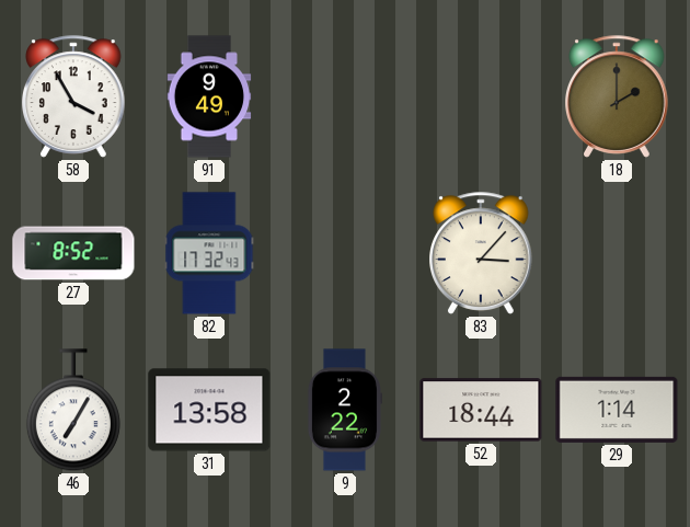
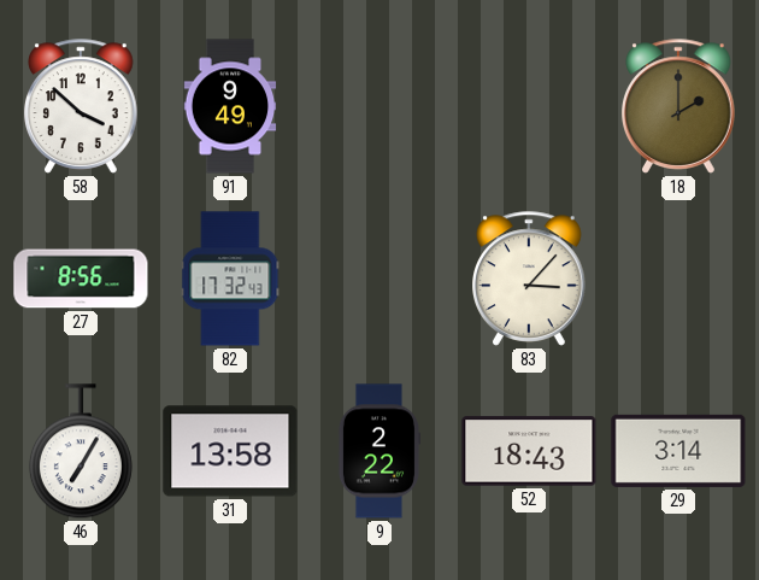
58: 3:55 -> 3:52
27: 8:52 -> 8:56
52: 18:44 -> 18:43
29: 1:14 -> 3:14
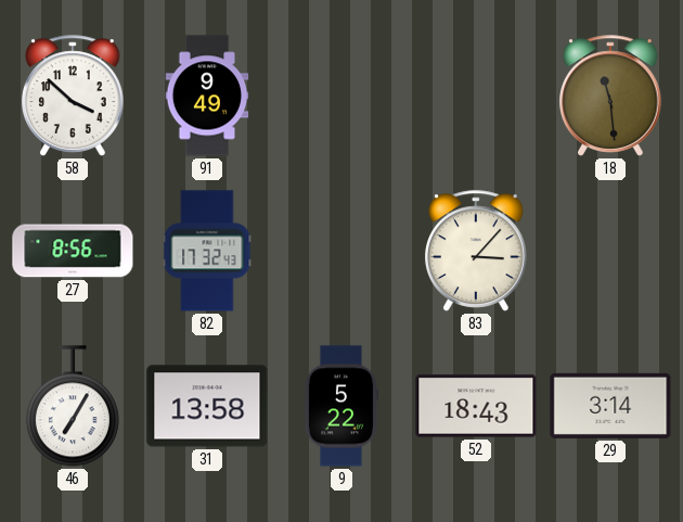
18: 2:00 -> 11:29
9: 2:22 -> 5:22
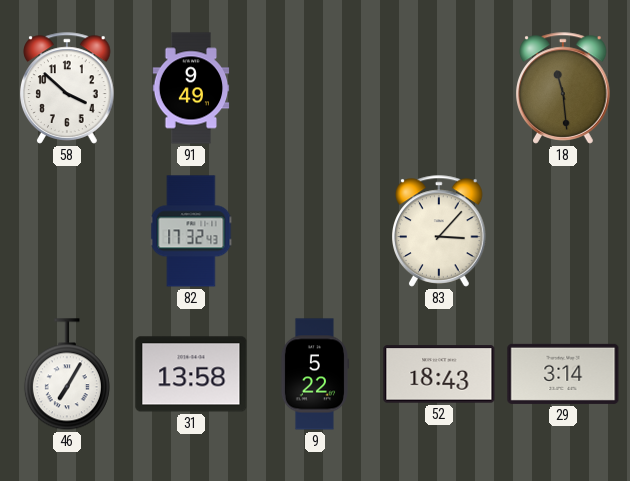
27: 8:56 -> none
